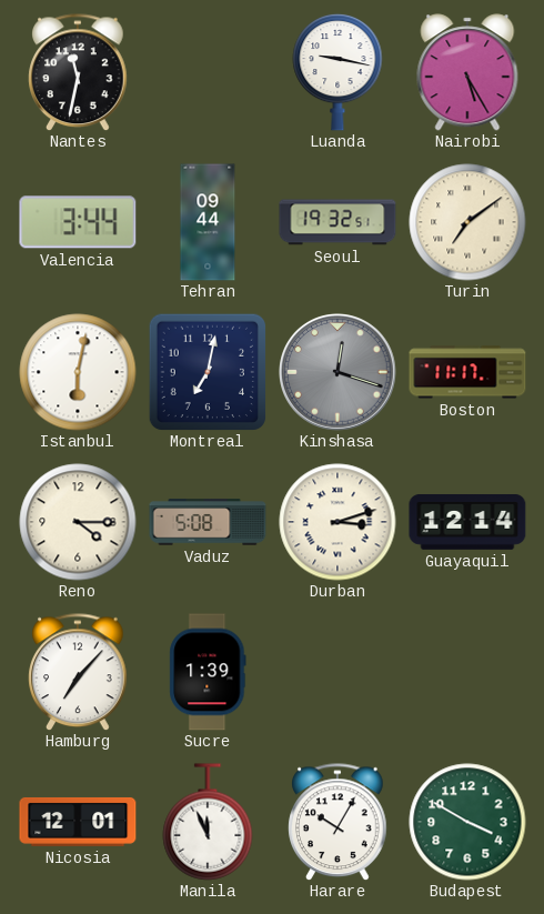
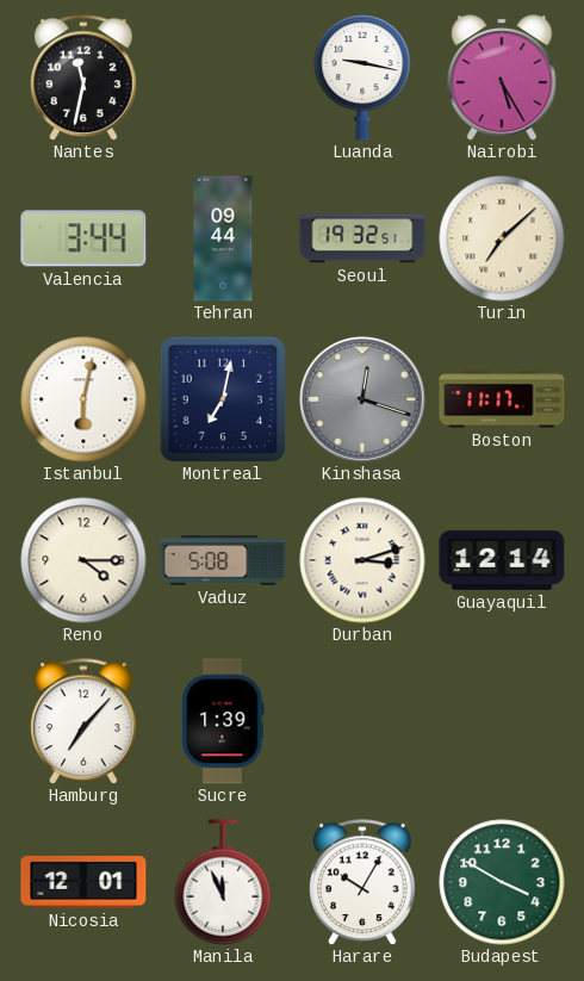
Turin: 7:09 -> 7:08
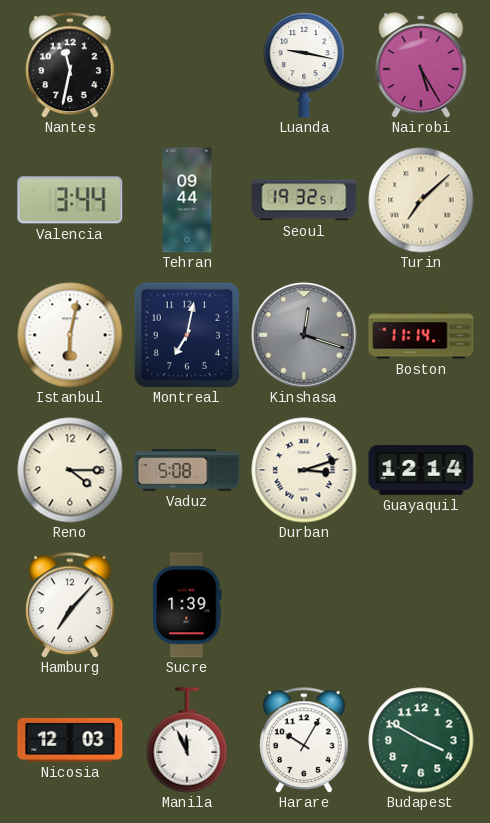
Boston: 11:17 -> 11:14
Nicosia: 12:01 -> 12:03
